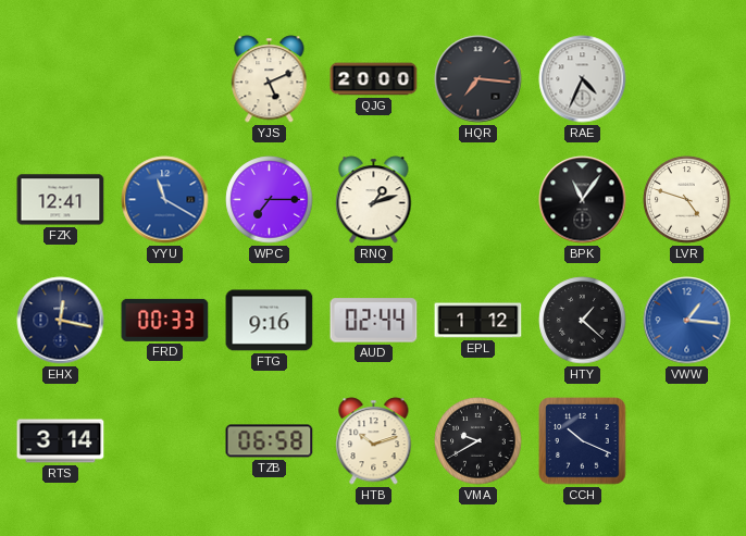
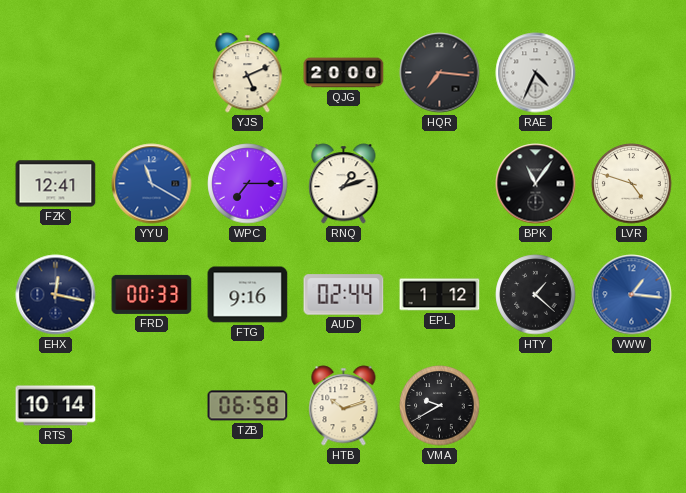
RTS: 3:14 -> 10:14
CCH: 10:19 -> none
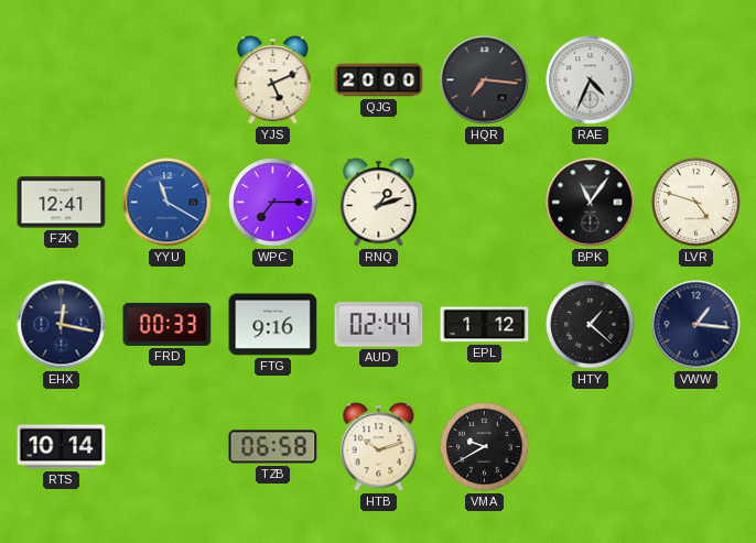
VWW dial: blue -> navy
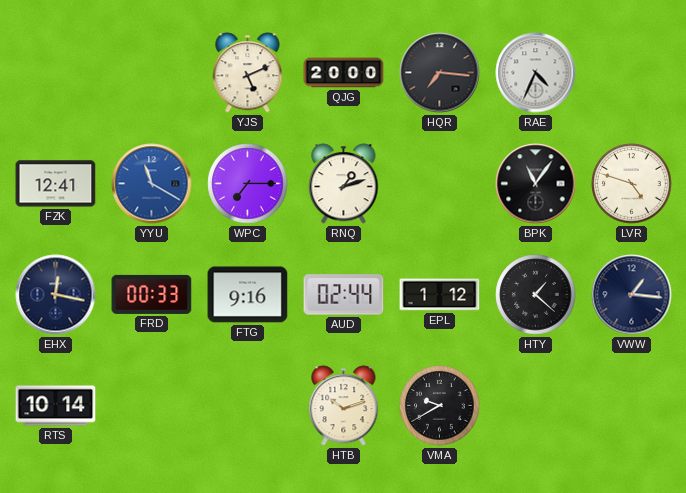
TZB: 06:58 -> none
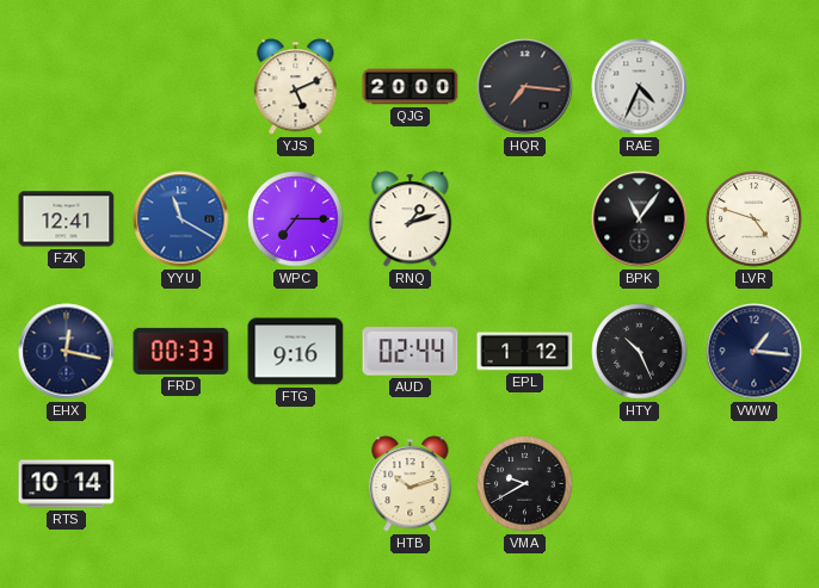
HTY: 1:22 -> 10:26
